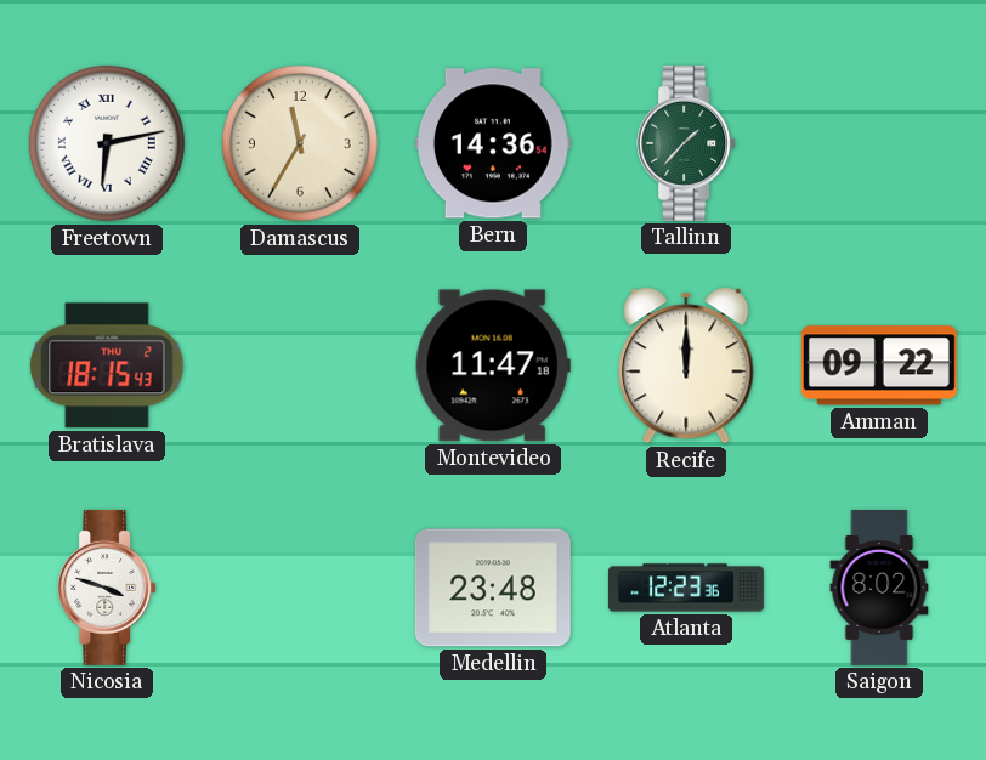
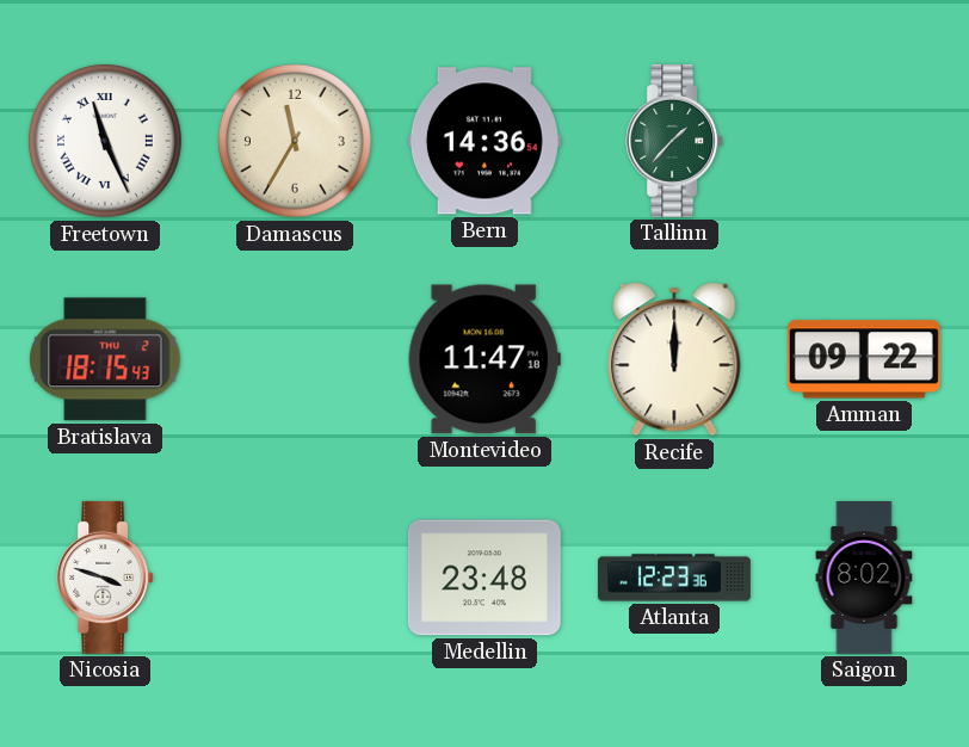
Freetown: 6:13 -> 11:26
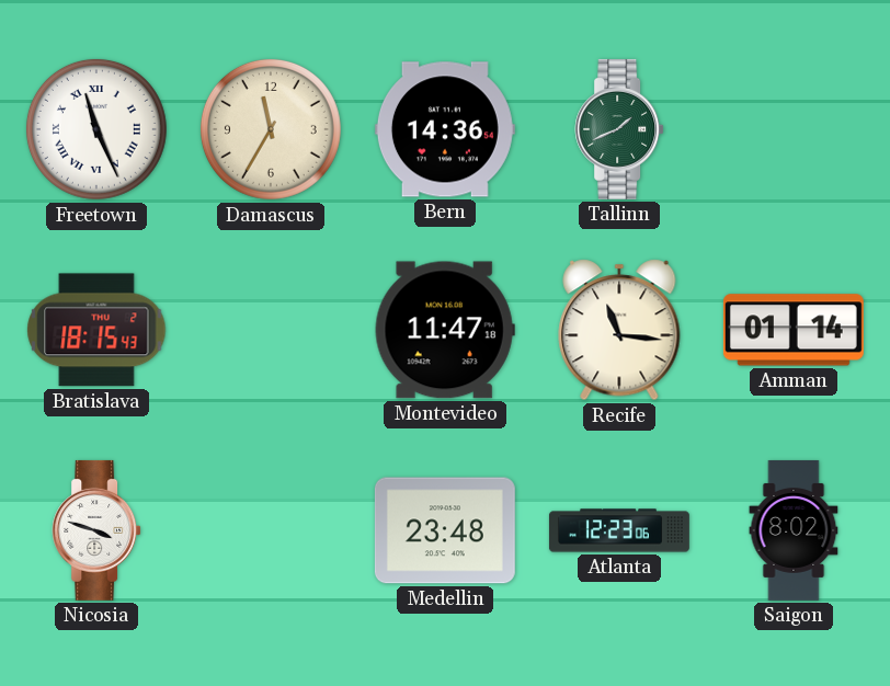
Tallinn: 1:37 -> 1:41
Recife: 12:00 -> 11:16
Amman: 09:22 -> 01:14
Atlanta: 12:23:36 -> 12:23:06
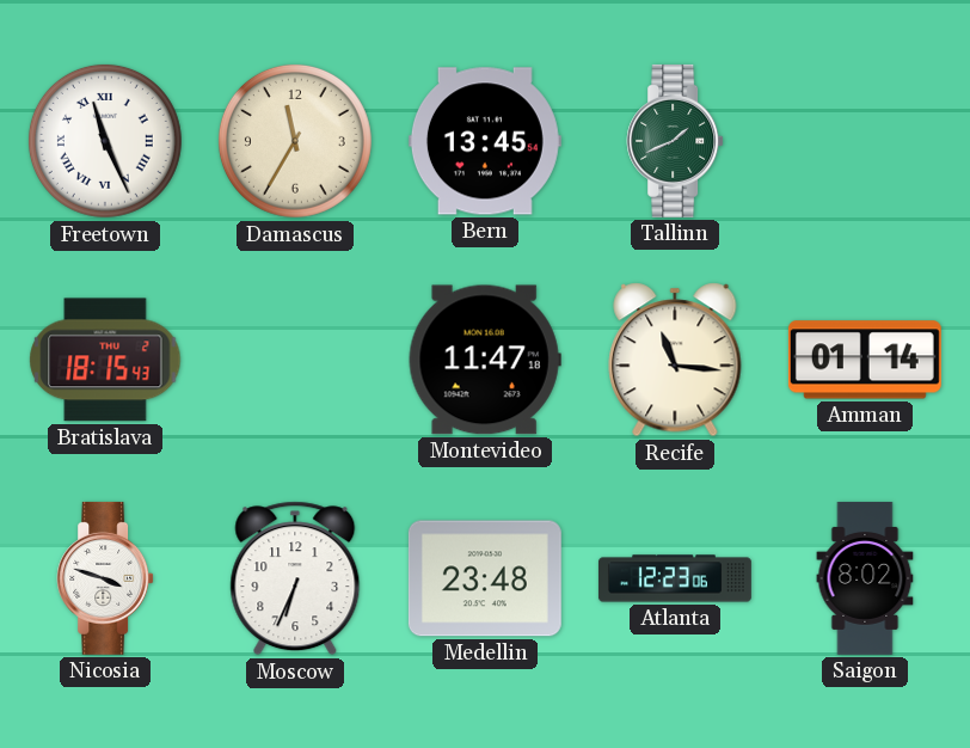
Bern: 14:36 -> 13:45
Moscow: none -> 6:34
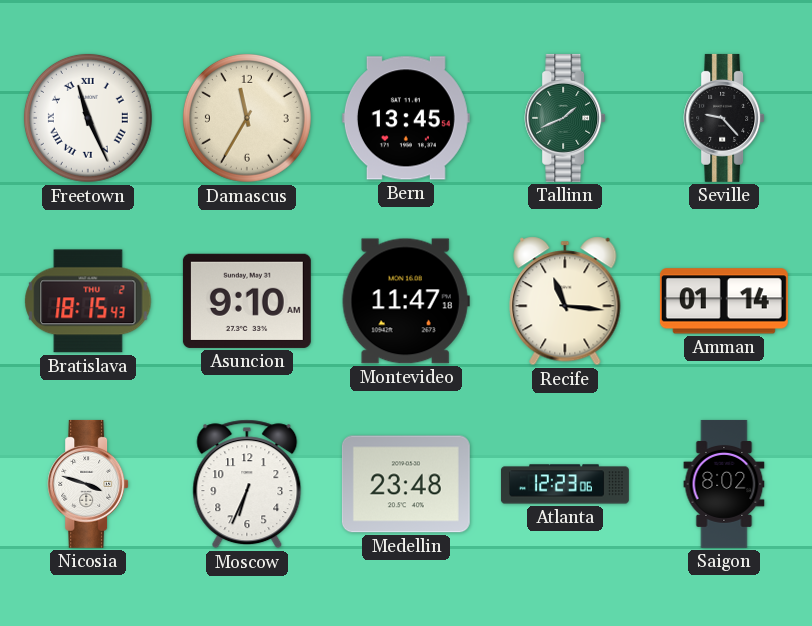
Seville: none -> 9:23
Asuncion: none -> 9:10
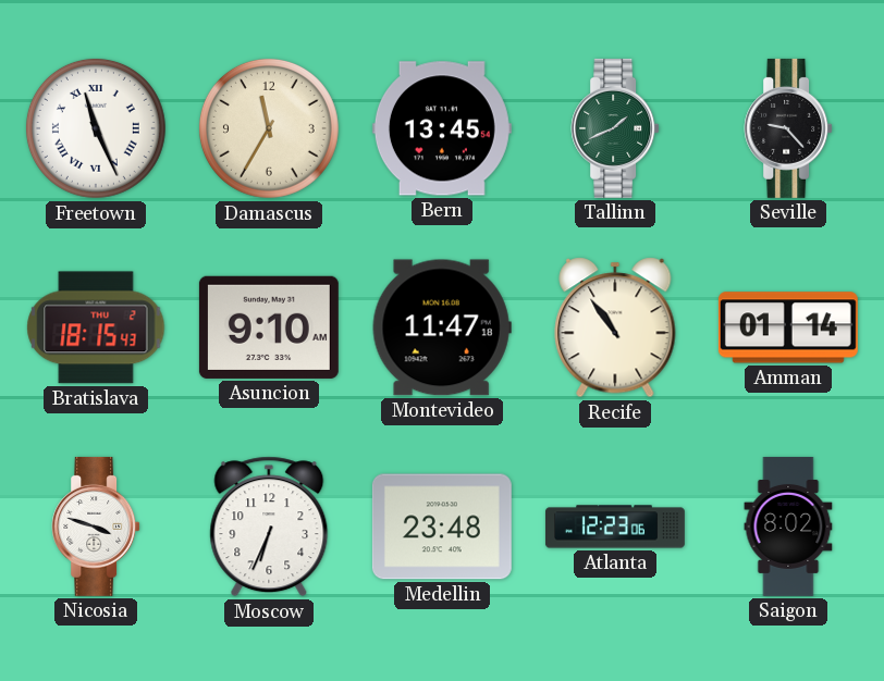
Recife: 11:16 -> 10:54
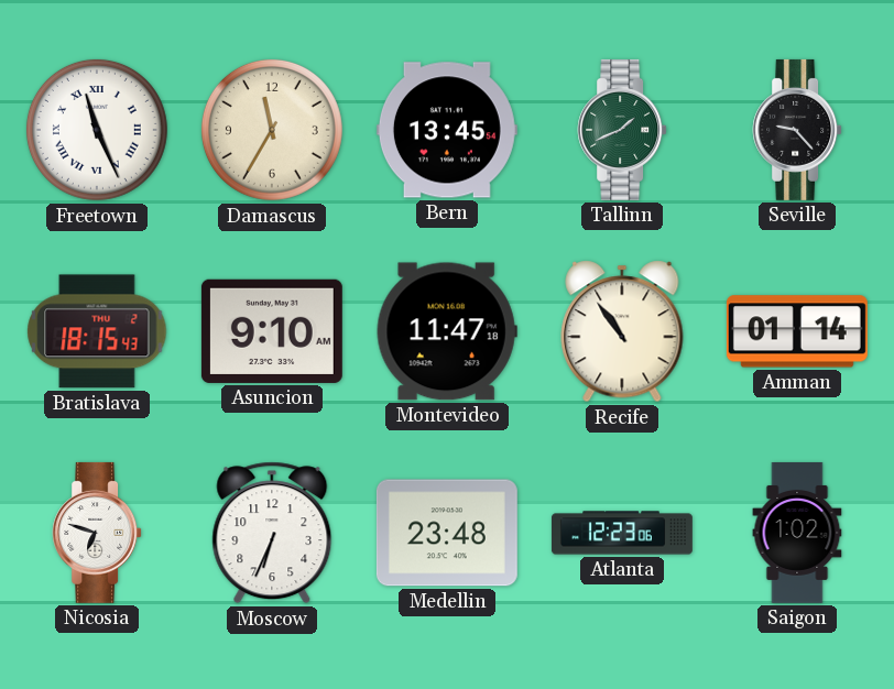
Nicosia: 3:48 -> 6:48
Saigon: 8:02 -> 1:02
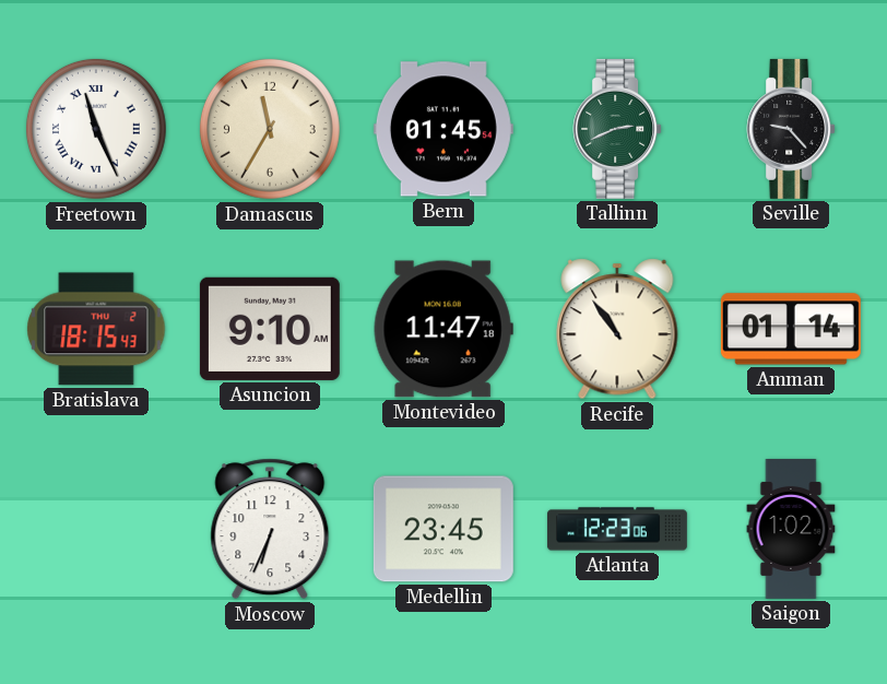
Bern: 13:45 -> 01:45
Tallinn: 1:41 -> 2:41
Nicosia: 6:48 -> none
Medellin: 23:48 -> 23:45
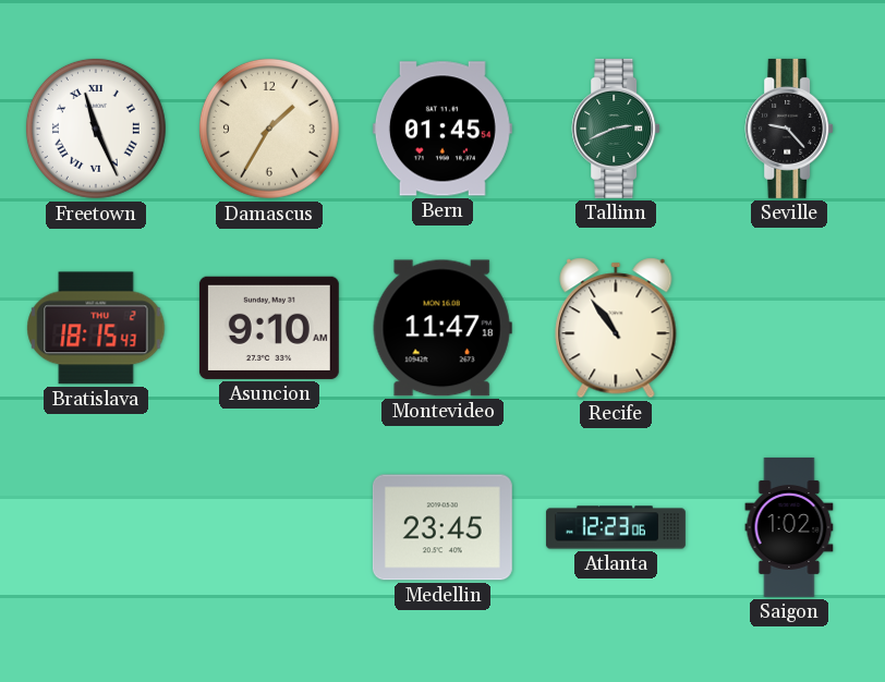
Damascus: 11:35 -> 1:35
Amman: 01:14 -> none
Moscow: 6:34 -> none
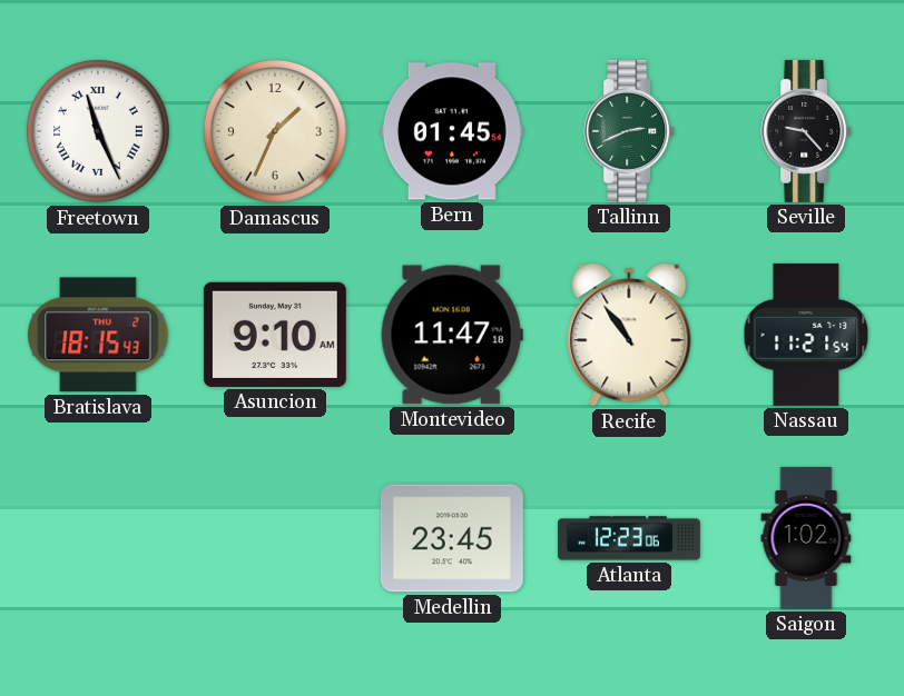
Damascus: 1:35 -> 1:34
Nassau: none -> 11:21
